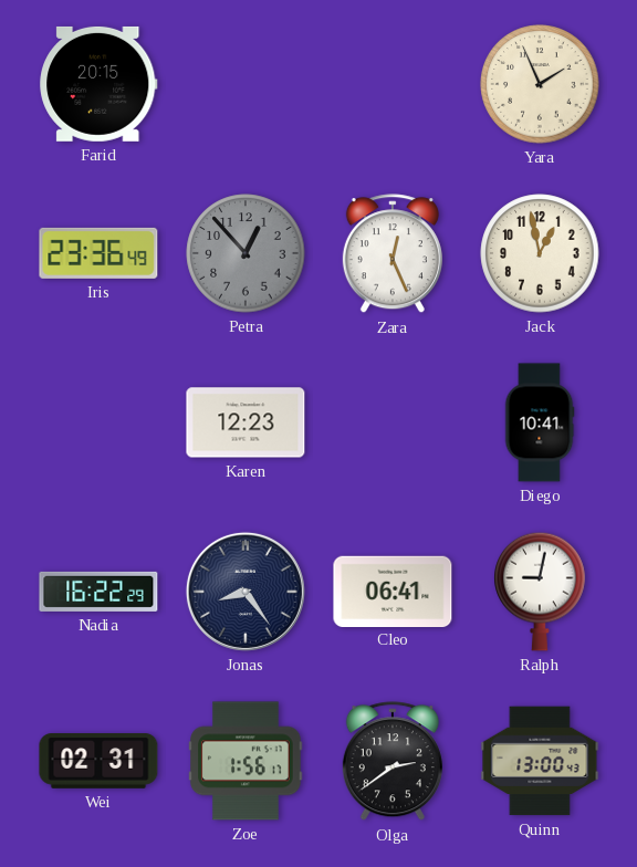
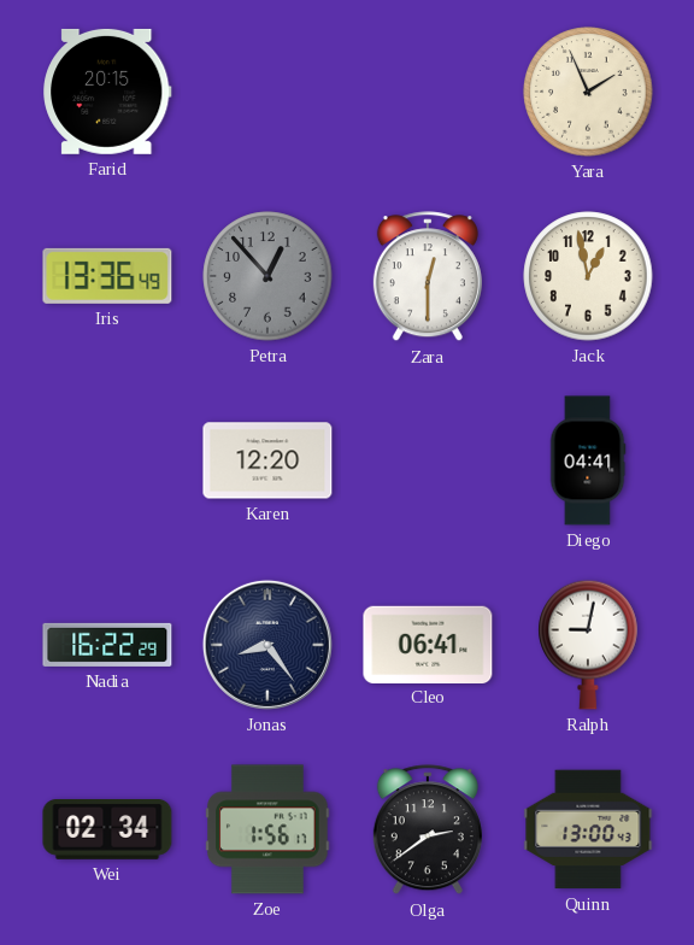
Iris: 23:36 -> 13:36
Zara: 12:26 -> 12:30
Karen: 12:23 -> 12:20
Diego: 10:41 -> 04:41
Wei: 02:31 -> 02:34
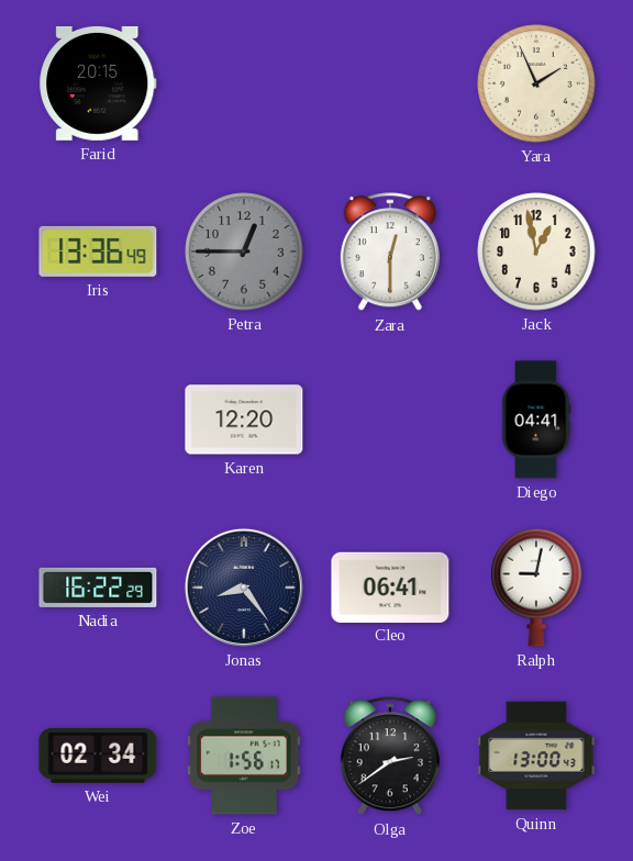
Petra: 12:53 -> 12:45
